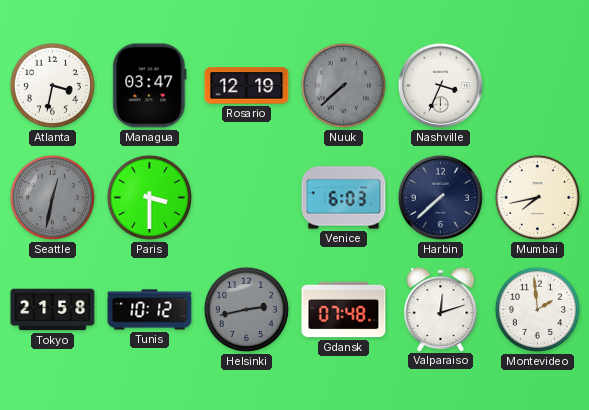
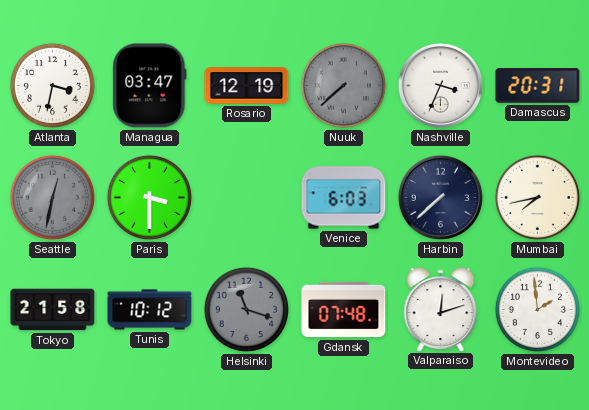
Damascus: none -> 20:31
Helsinki: 2:43 -> 11:18
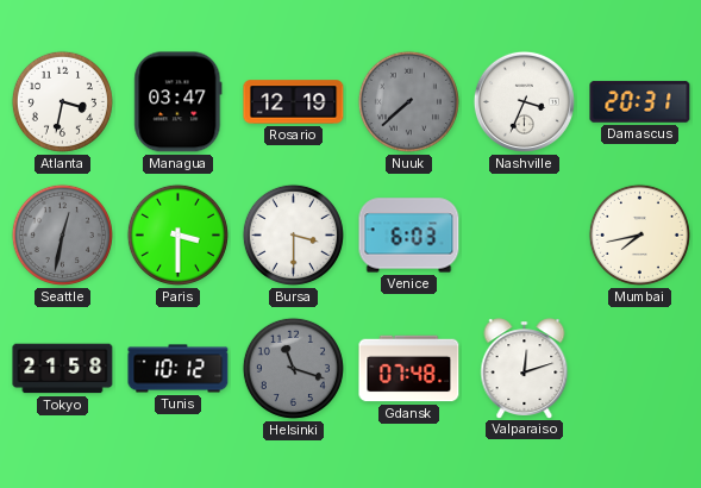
Bursa: none -> 3:30
Harbin: 7:38 -> none
Montevideo: 1:59 -> none
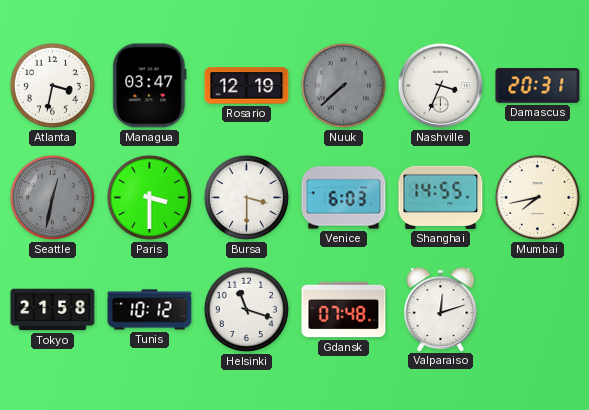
Shanghai: none -> 14:55
Helsinki dial: grey -> white
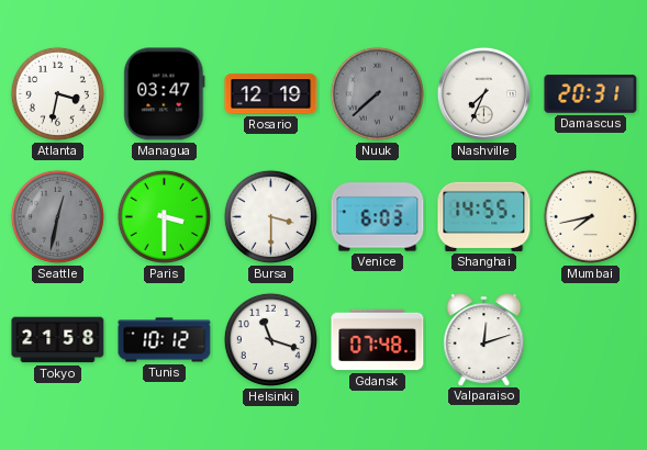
Nashville: 3:34 -> 7:34
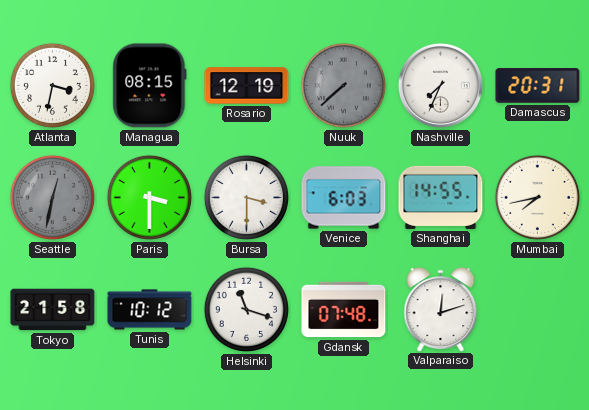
Managua: 03:47 -> 08:15
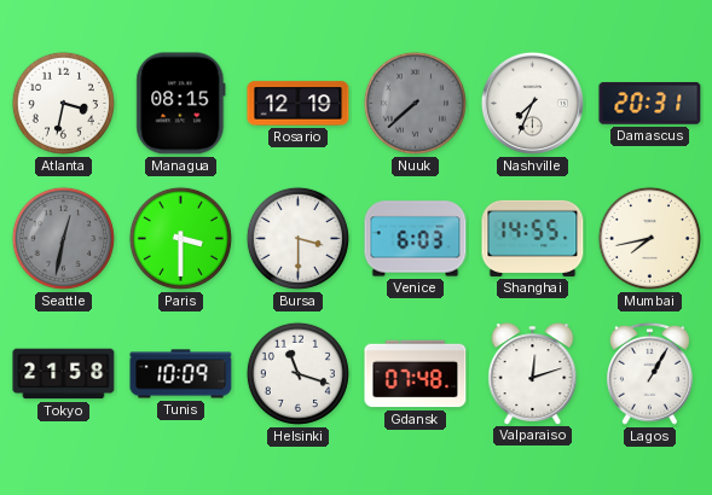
Tunis: 10:12 -> 10:09
Lagos: none -> 1:05
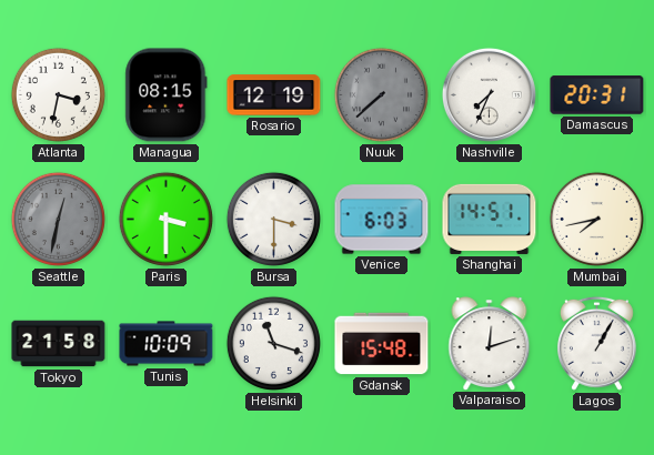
Shanghai: 14:55 -> 14:51
Gdansk: 07:48 -> 15:48
